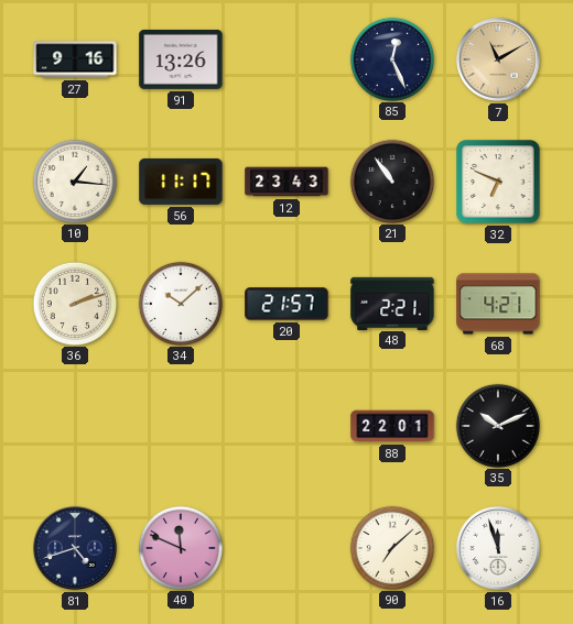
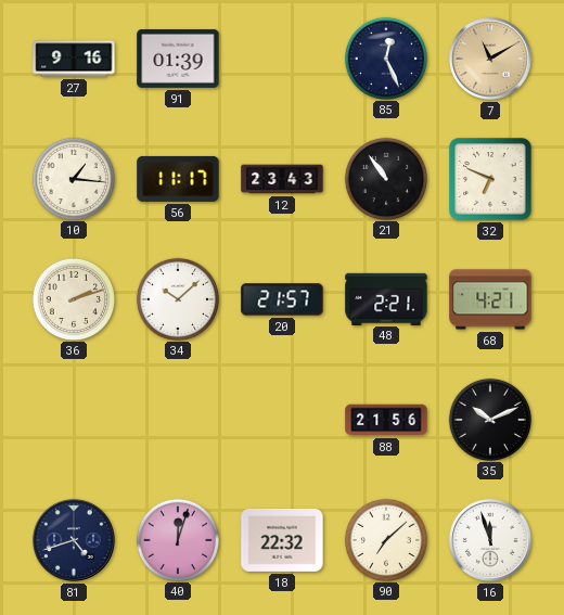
91: 13:26 -> 01:39
88: 22:01 -> 21:56
40: 11:49 -> 12:03
18: none -> 22:32
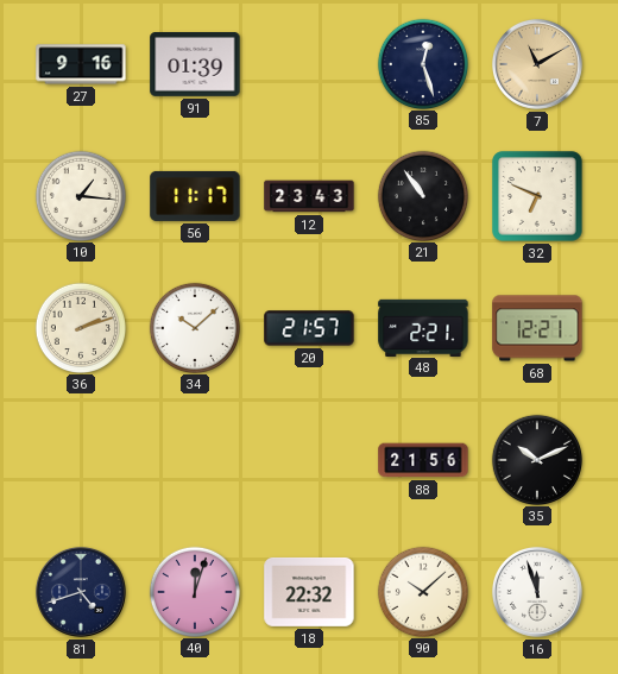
85: 12:26 -> 12:27
68: 4:21 -> 12:21
90: 7:08 -> 10:08
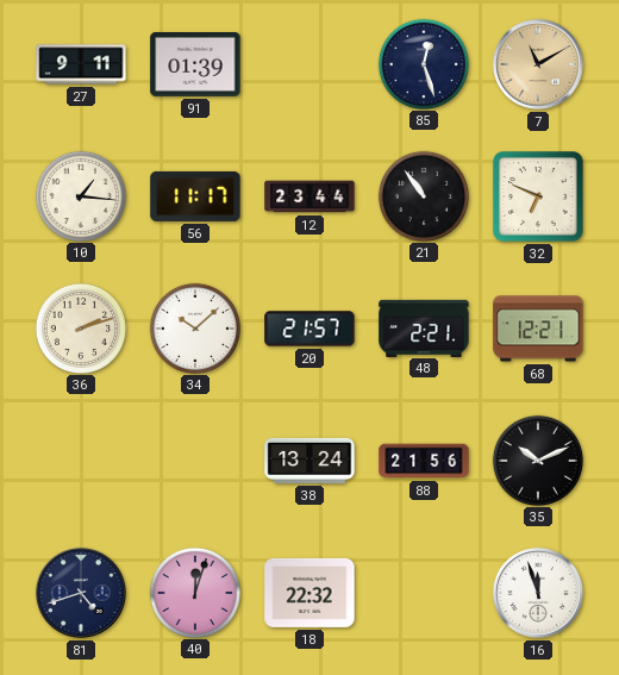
27: 9:16 -> 9:11
12: 23:43 -> 23:44
38: none -> 13:24
90: 10:08 -> none
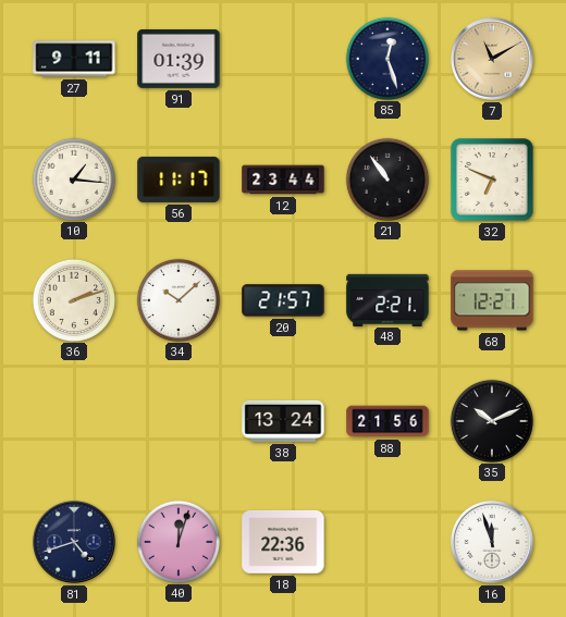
18: 22:32 -> 22:36
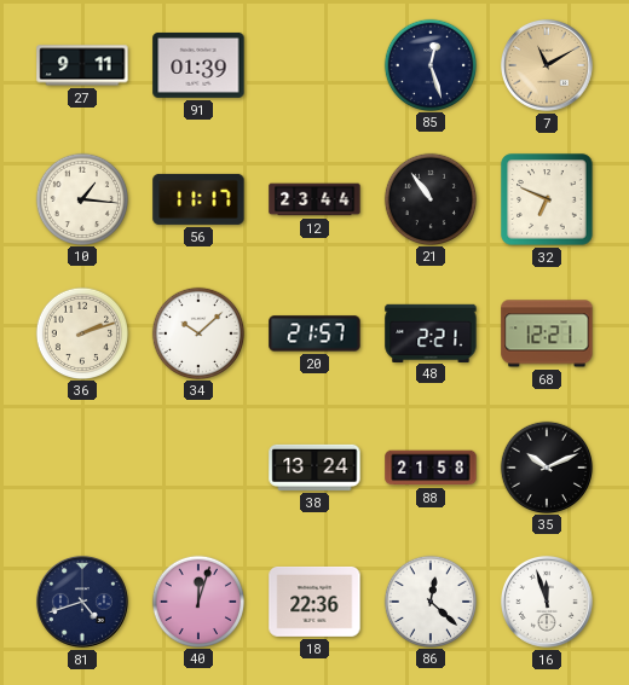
88: 21:56 -> 21:58
86: none -> 12:22
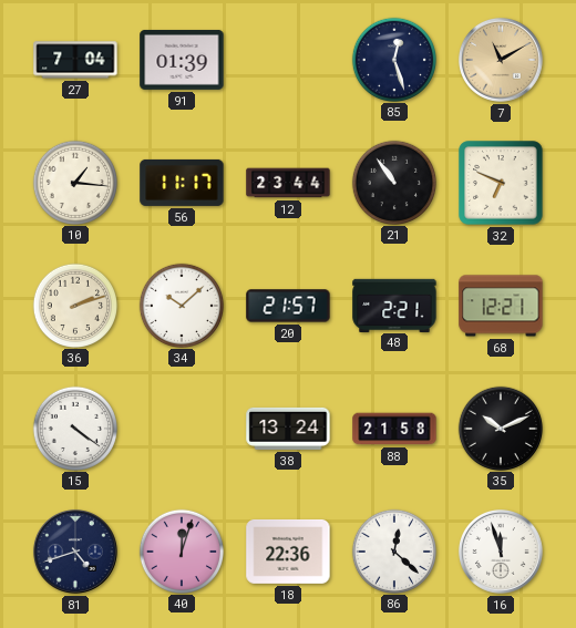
27: 9:11 -> 7:04
15: none -> 4:21
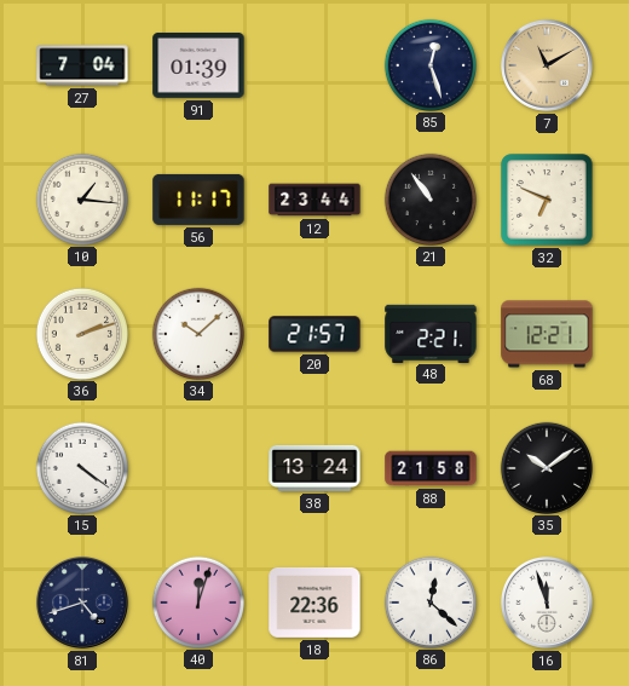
35: 10:11 -> 10:09
